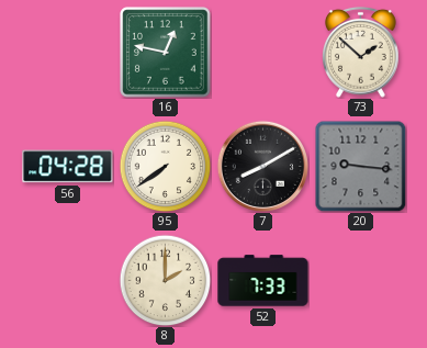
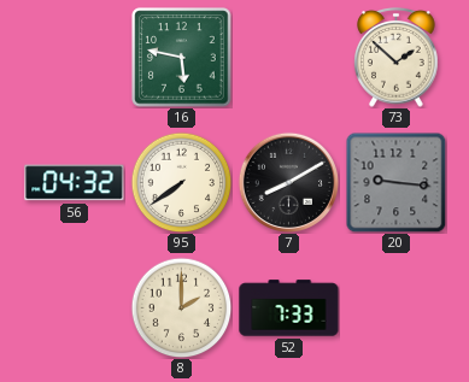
16: 12:47 -> 5:47
56: 04:28 -> 04:32
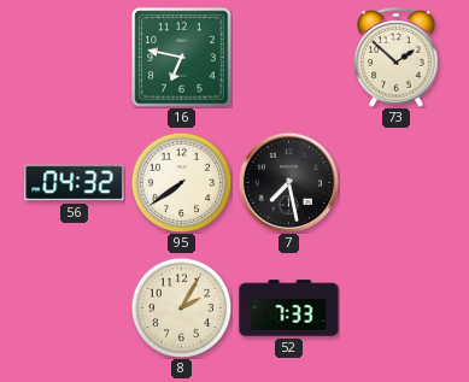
16: 5:47 -> 6:47
7: 8:10 -> 7:28
20: 9:16 -> none
8: 2:00 -> 2:05
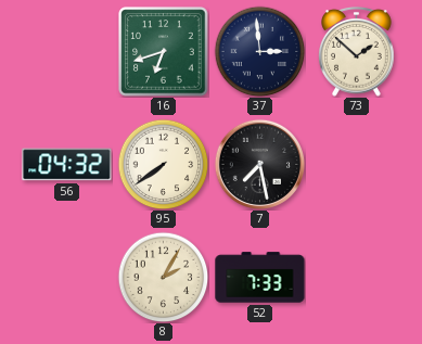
16: 6:47 -> 6:42
37: none -> 2:59
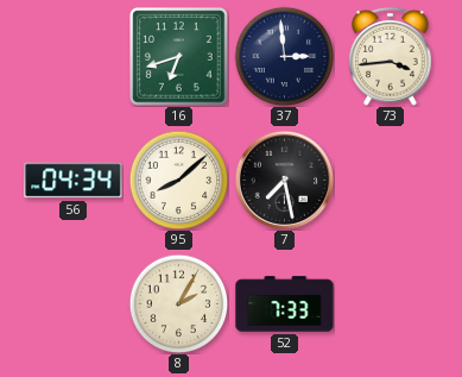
73: 1:52 -> 3:44
56: 04:32 -> 04:34
95: 7:39 -> 8:08
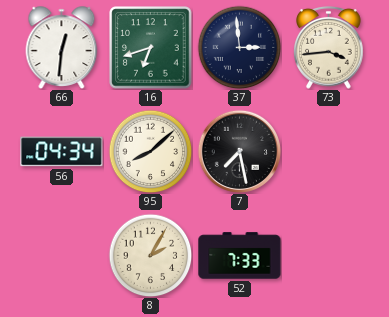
66: none -> 12:31
